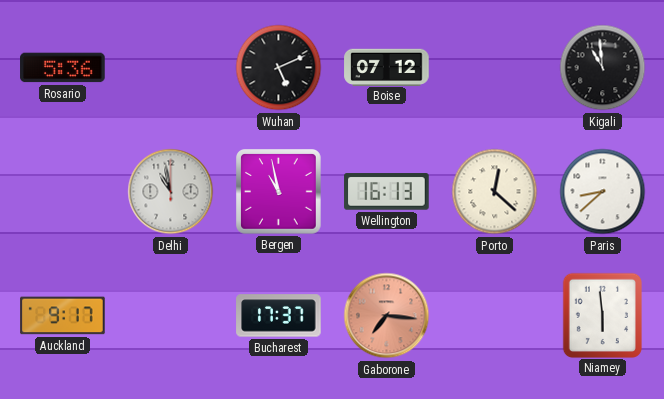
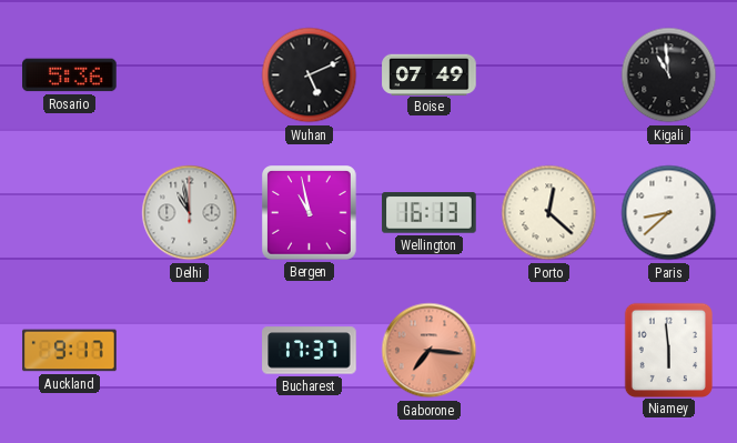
Boise: 07:12 -> 07:49
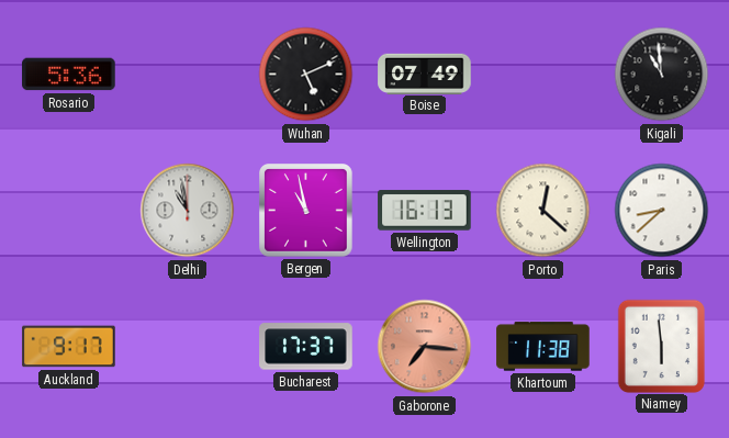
Khartoum: none -> 11:38
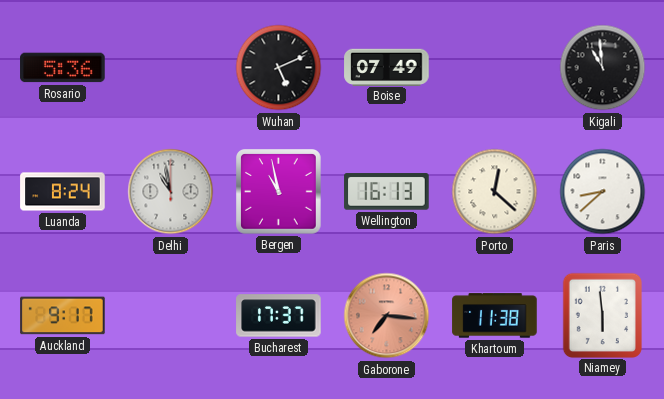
Luanda: none -> 8:24
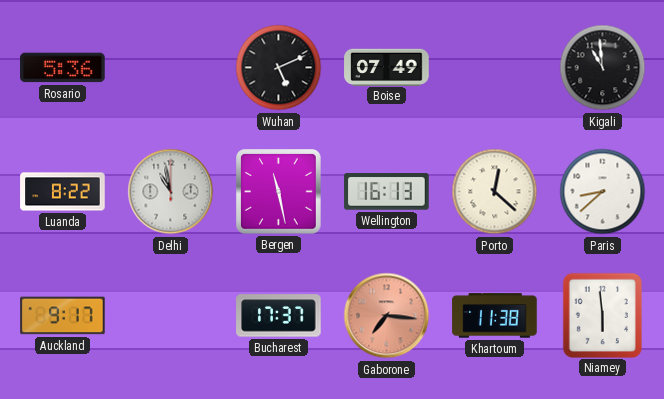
Luanda: 8:24 -> 8:22
Bergen: 10:58 -> 11:28
